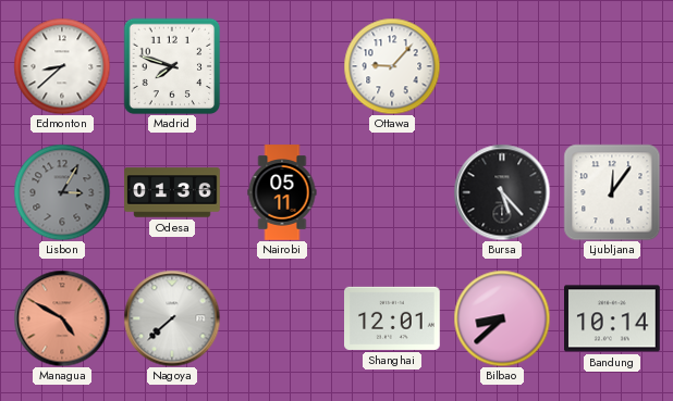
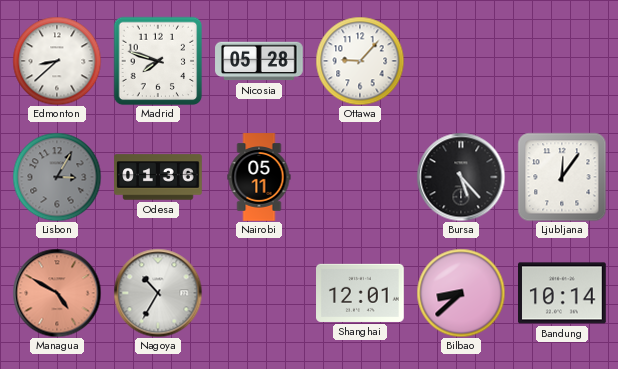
Nicosia: none -> 05:28
Nagoya: 7:38 -> 10:35
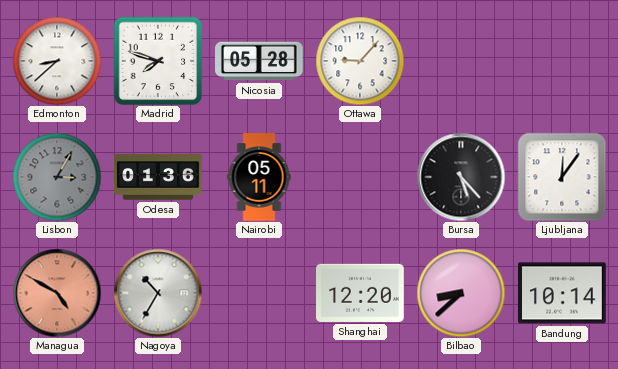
Shanghai: 12:01 -> 12:20
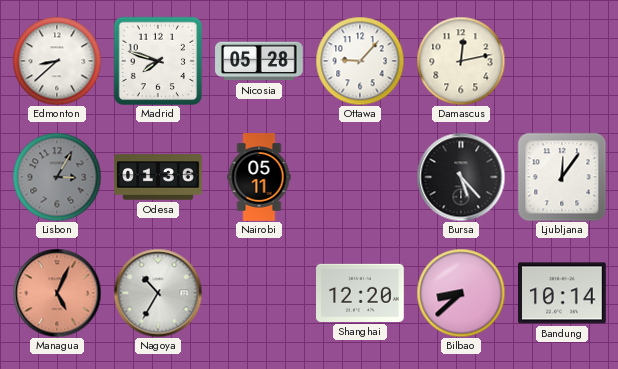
Damascus: none -> 12:13
Managua: 4:50 -> 5:04
